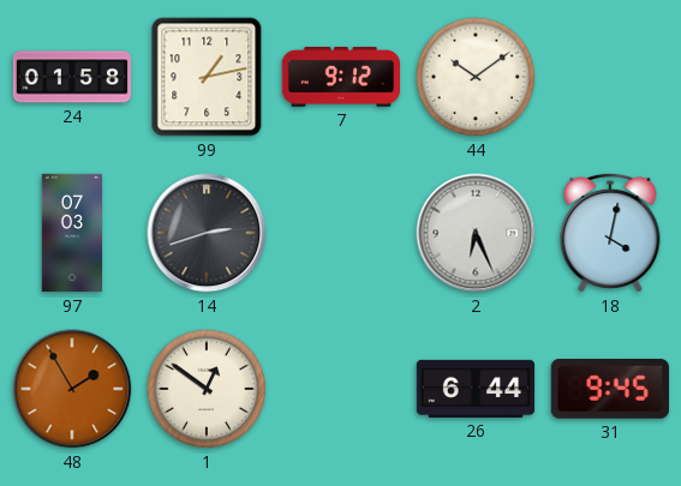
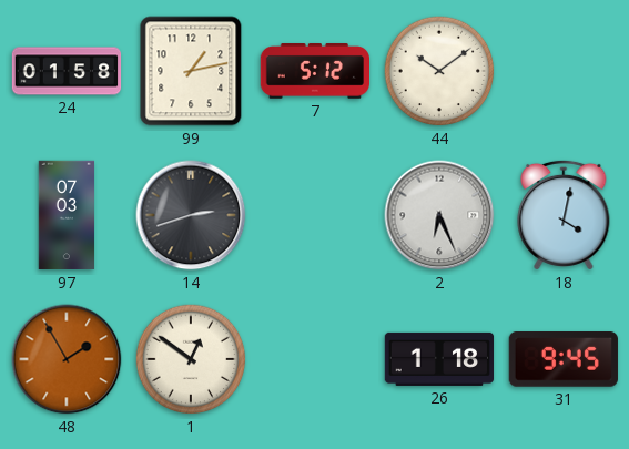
7: 9:12 -> 5:12
26: 6:44 -> 1:18
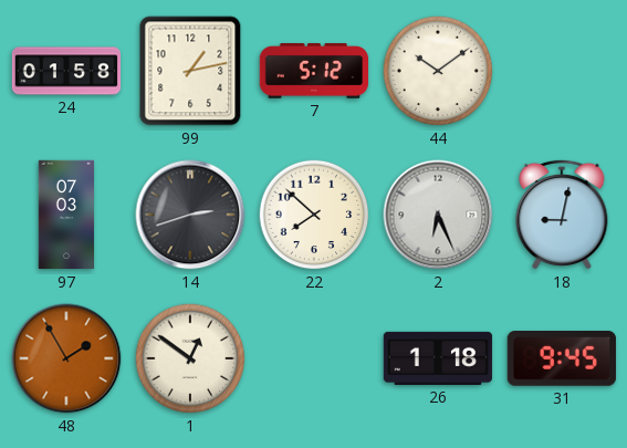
22: none -> 7:52
18: 4:02 -> 9:02
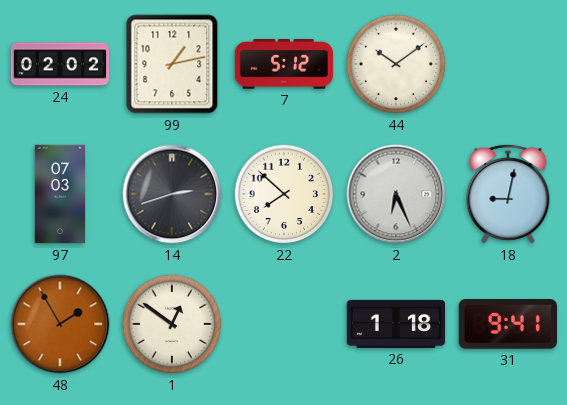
24: 01:58 -> 02:02
31: 9:45 -> 9:41
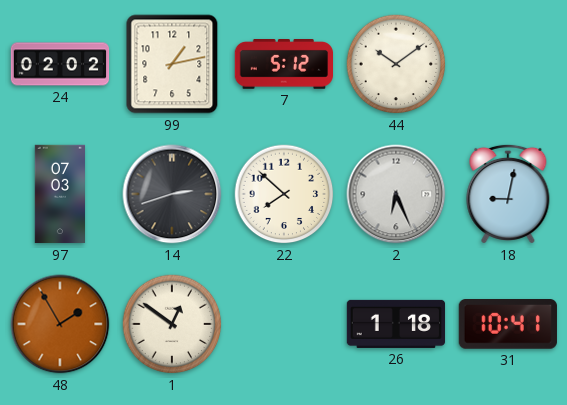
31: 9:41 -> 10:41
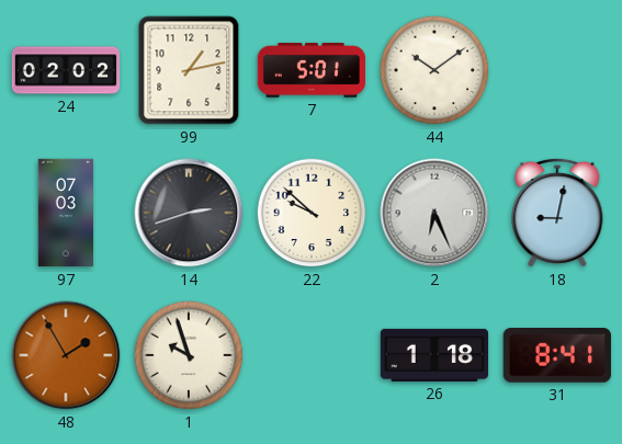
7: 5:12 -> 5:01
22: 7:52 -> 9:52
1: 12:51 -> 9:57
31: 10:41 -> 8:41
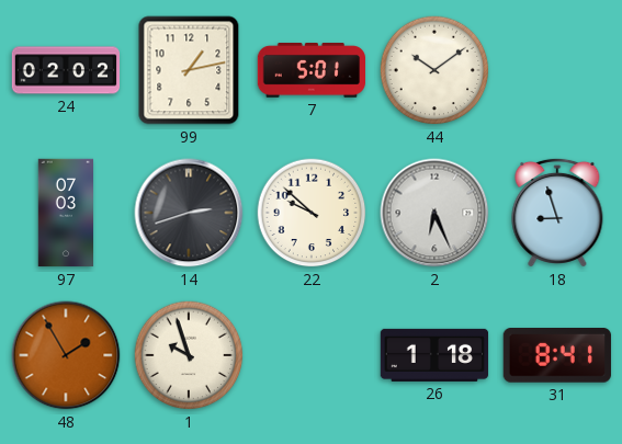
18: 9:02 -> 8:57
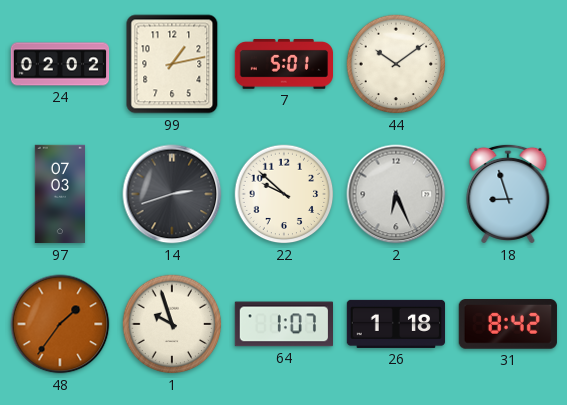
48: 1:55 -> 1:36
64: none -> 1:07
31: 8:41 -> 8:42
